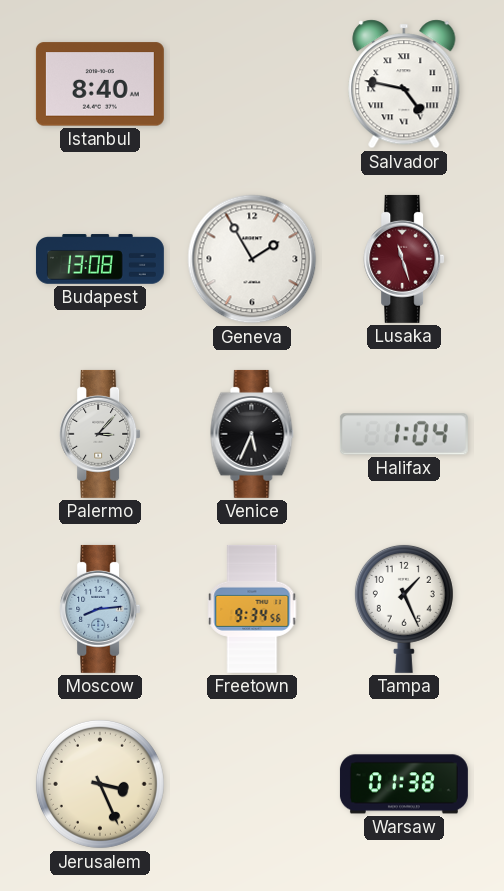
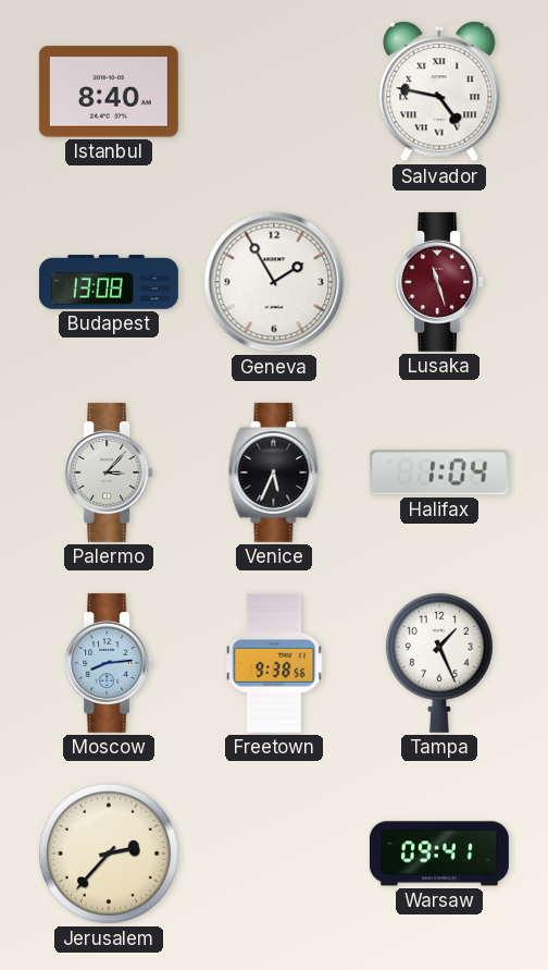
Freetown: 9:34 -> 9:38
Jerusalem: 3:26 -> 2:37
Warsaw: 01:38 -> 09:41
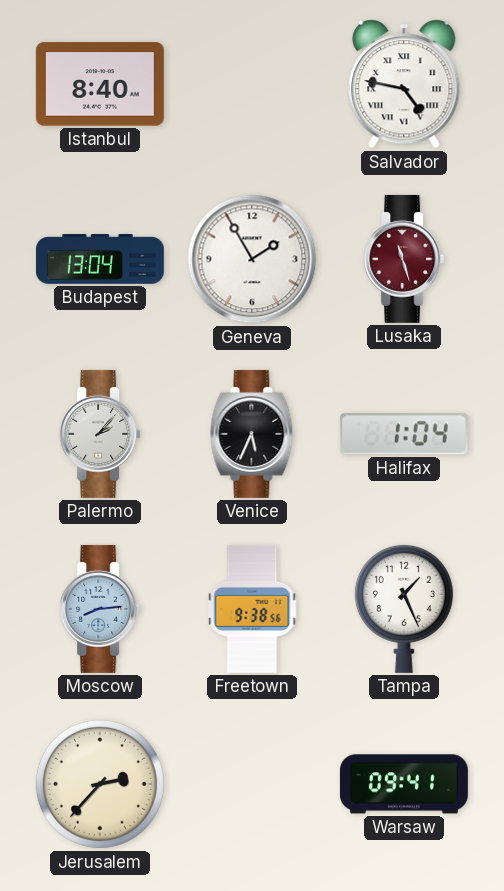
Budapest: 13:08 -> 13:04
Palermo: 3:07 -> 2:07
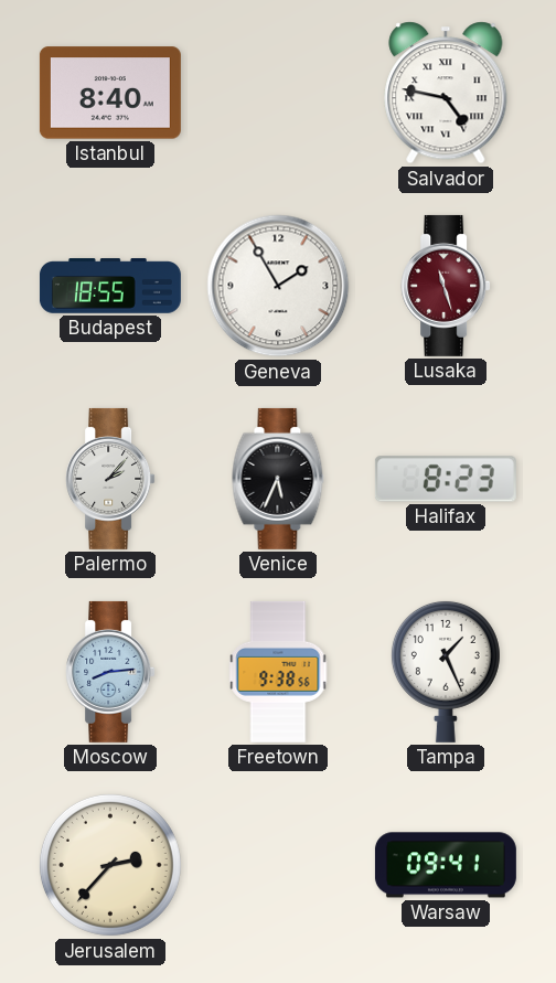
Budapest: 13:04 -> 18:55
Halifax: 1:04 -> 8:23
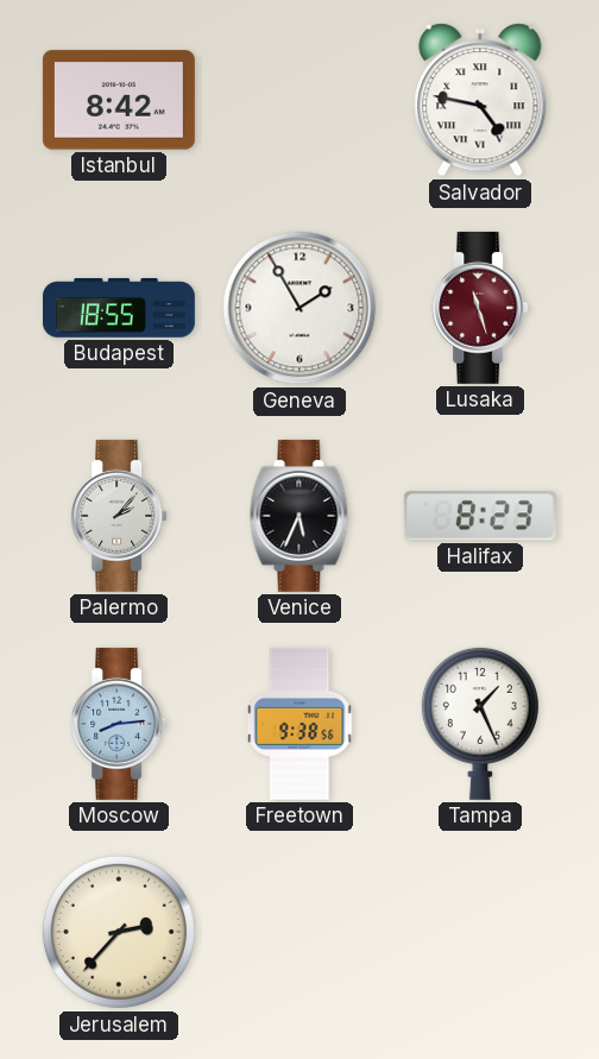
Istanbul: 8:40 -> 8:42
Warsaw: 09:41 -> none
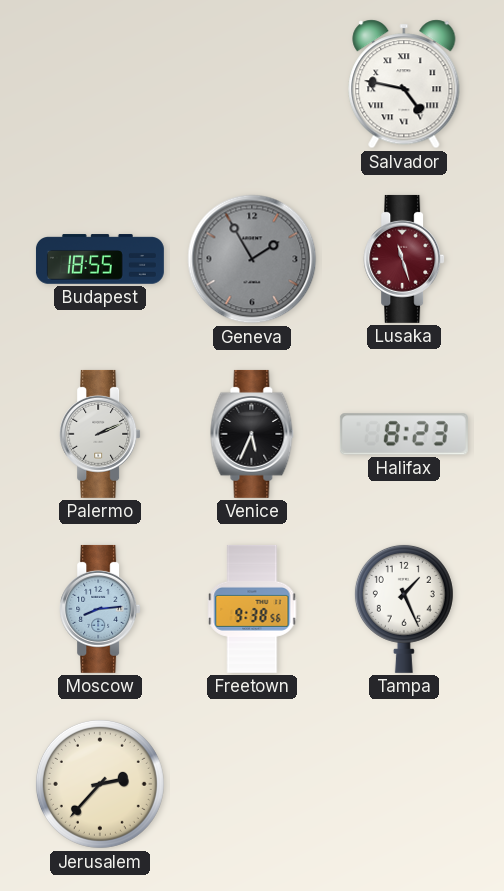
Istanbul: 8:42 -> none
Geneva dial: white -> grey
Palermo: 2:07 -> 2:11
